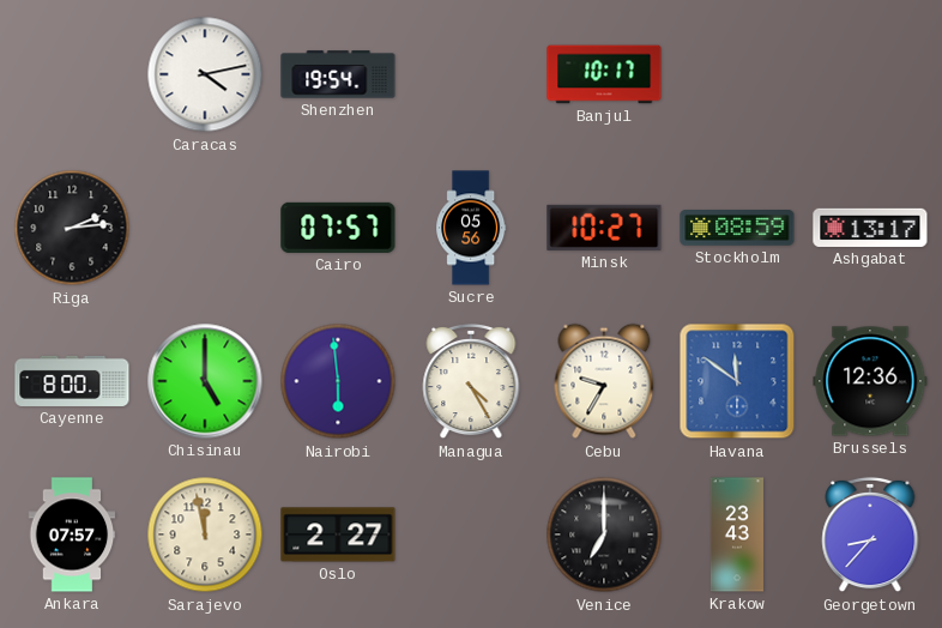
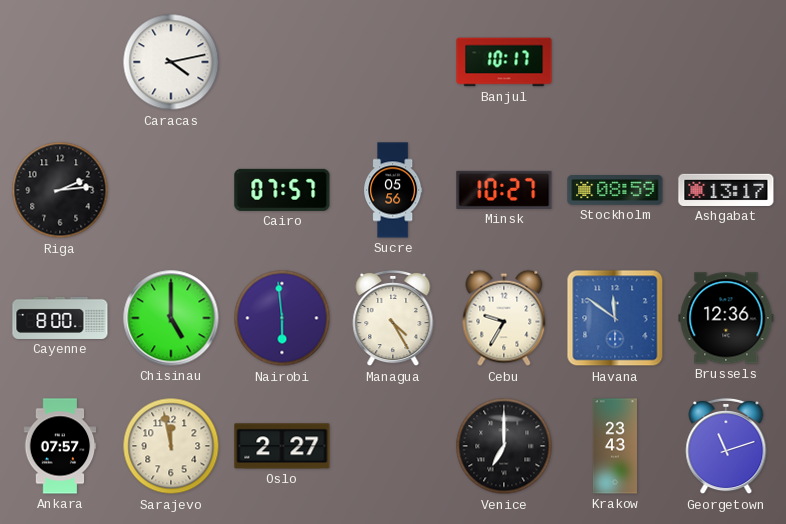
Shenzhen: 19:54 -> none
Georgetown: 8:37 -> 11:12
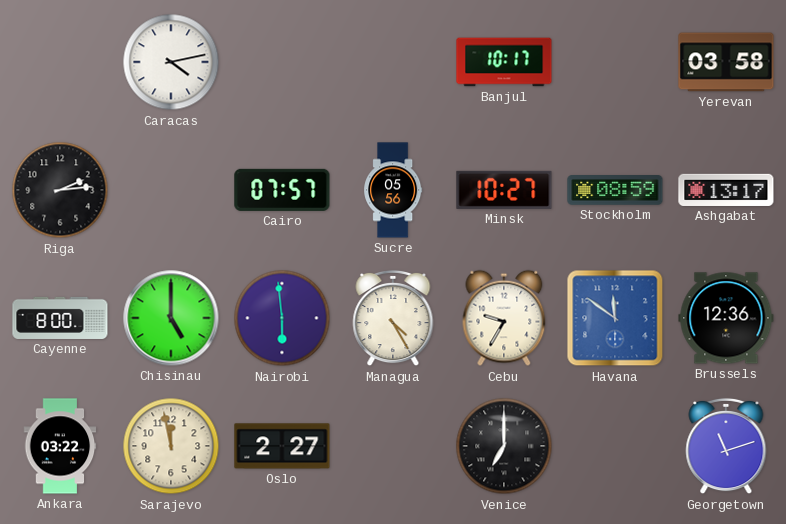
Yerevan: none -> 03:58
Ankara: 07:57 -> 03:22
Krakow: 23:43 -> none
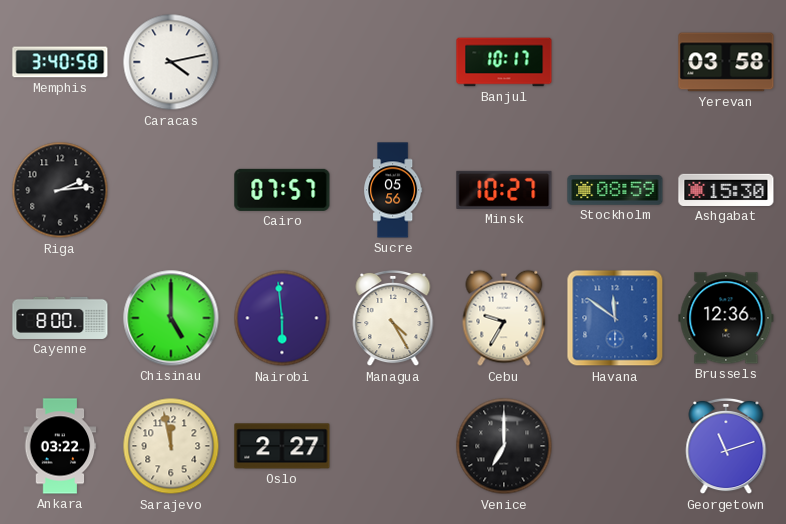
Memphis: none -> 3:40
Ashgabat: 13:17 -> 15:30
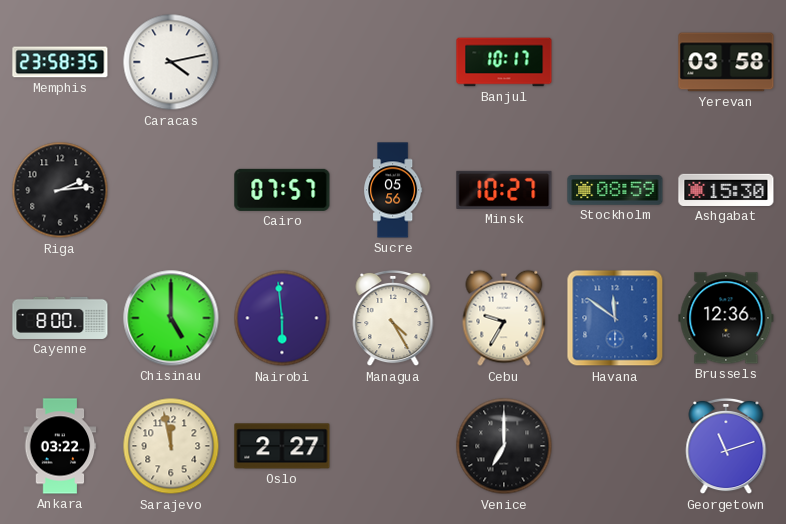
Memphis: 3:40 -> 23:58
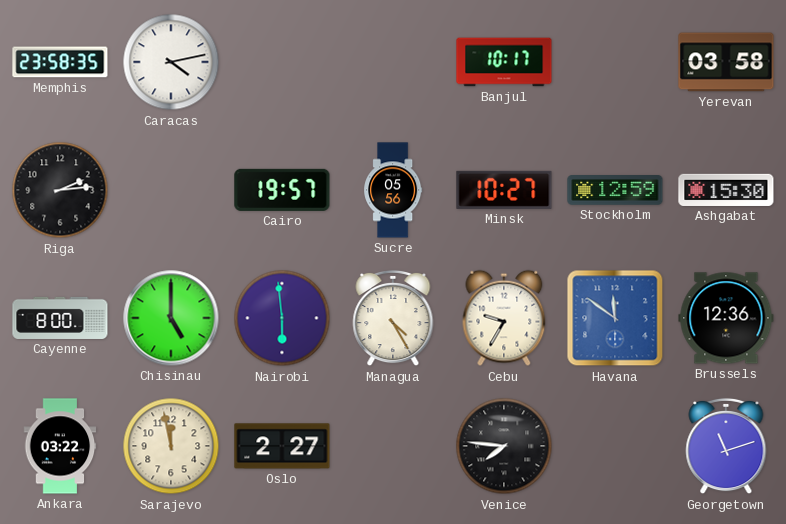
Cairo: 07:57 -> 19:57
Stockholm: 08:59 -> 12:59
Venice: 7:00 -> 7:46
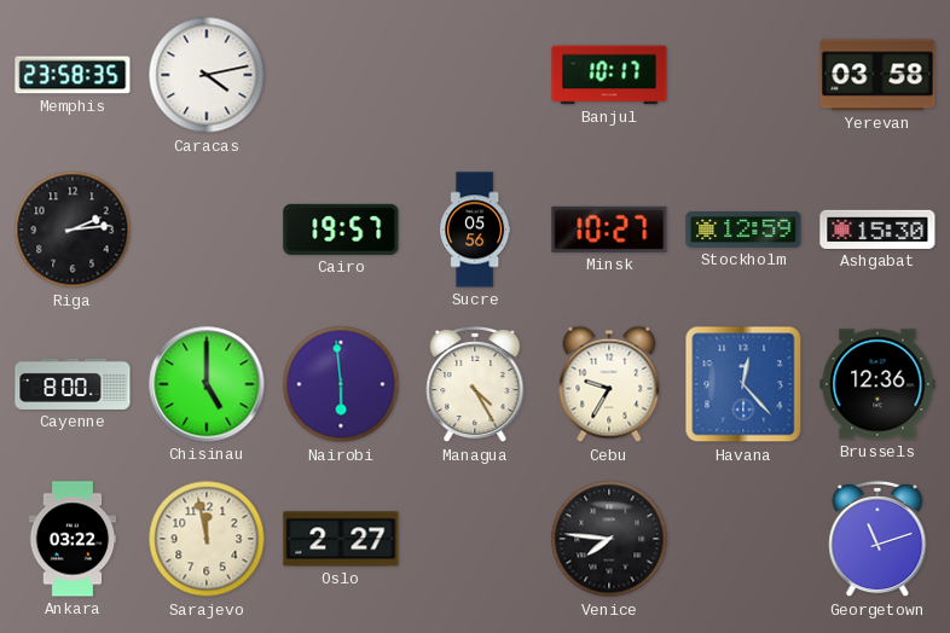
Havana: 11:51 -> 12:23
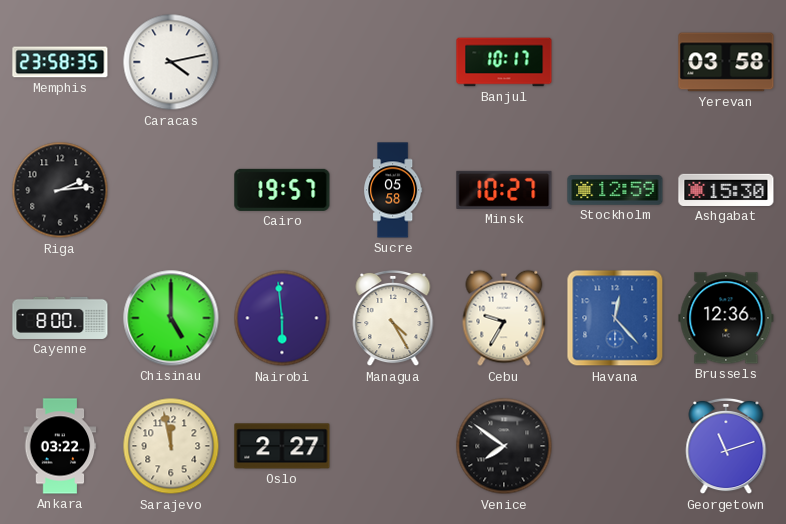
Sucre: 05:56 -> 05:58
Venice: 7:46 -> 7:51
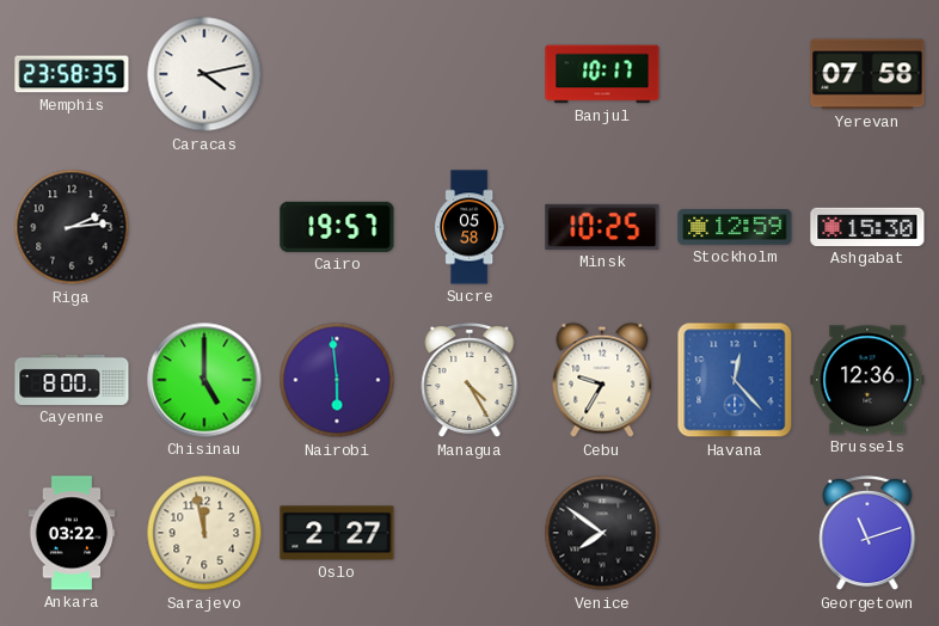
Yerevan: 03:58 -> 07:58
Minsk: 10:27 -> 10:25
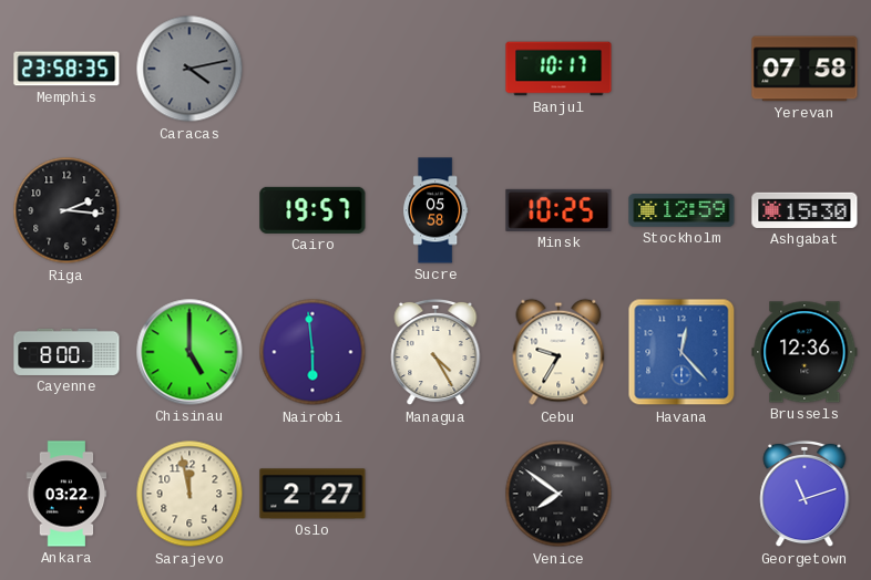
Caracas dial: white -> grey
Riga: 2:14 -> 2:16
